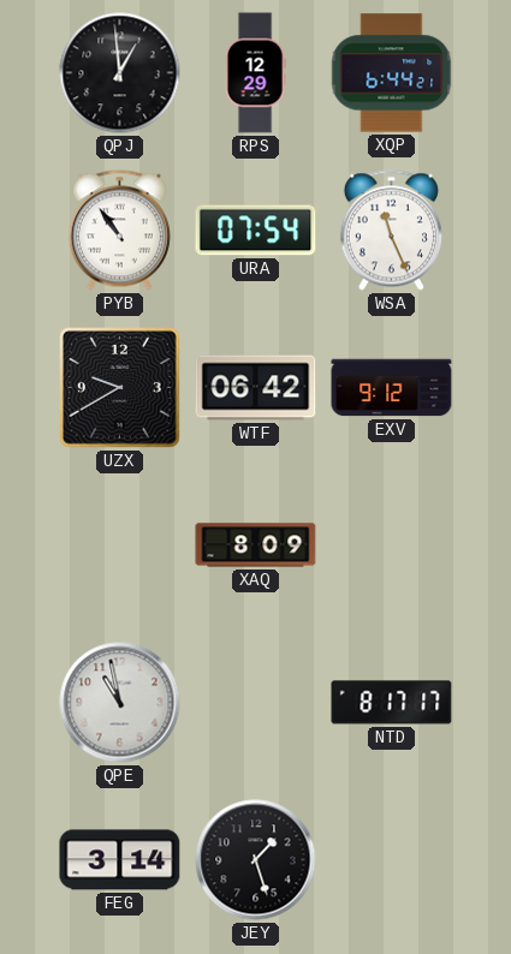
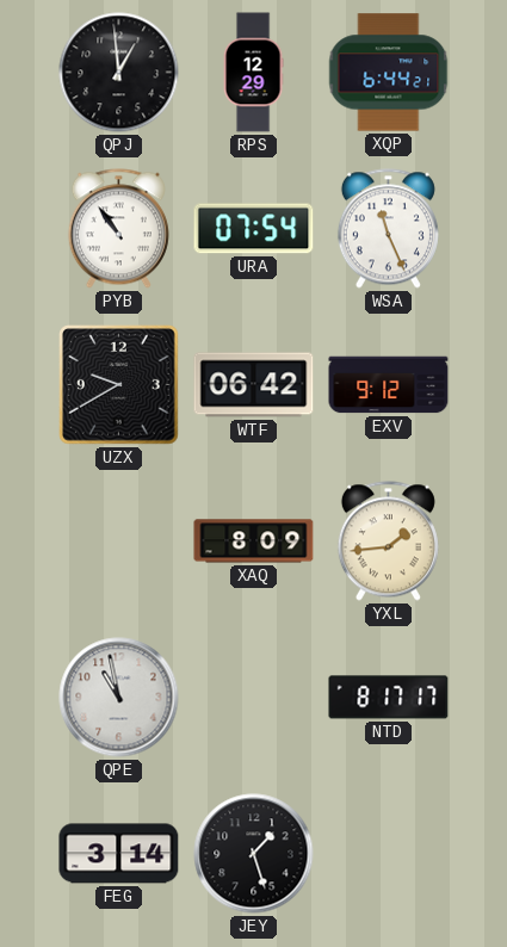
YXL: none -> 1:44
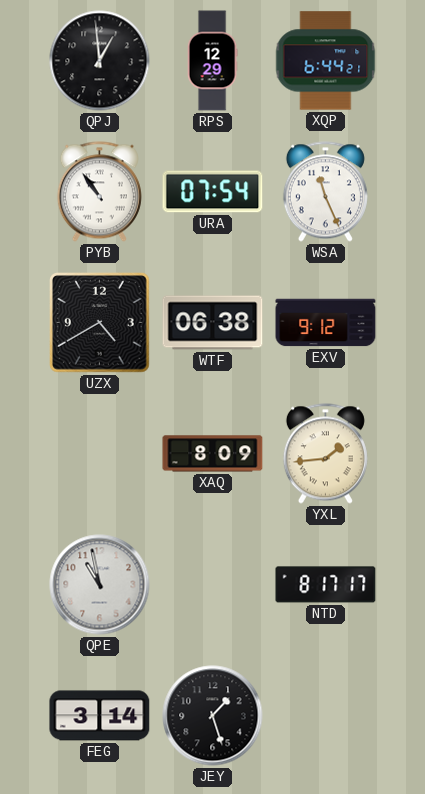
UZX: 9:40 -> 4:40
WTF: 06:42 -> 06:38
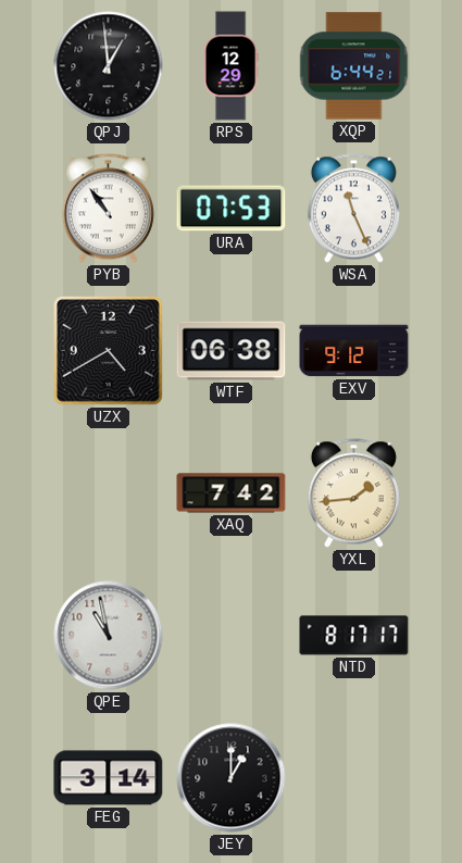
URA: 07:54 -> 07:53
XAQ: 8:09 -> 7:42
JEY: 1:27 -> 1:00
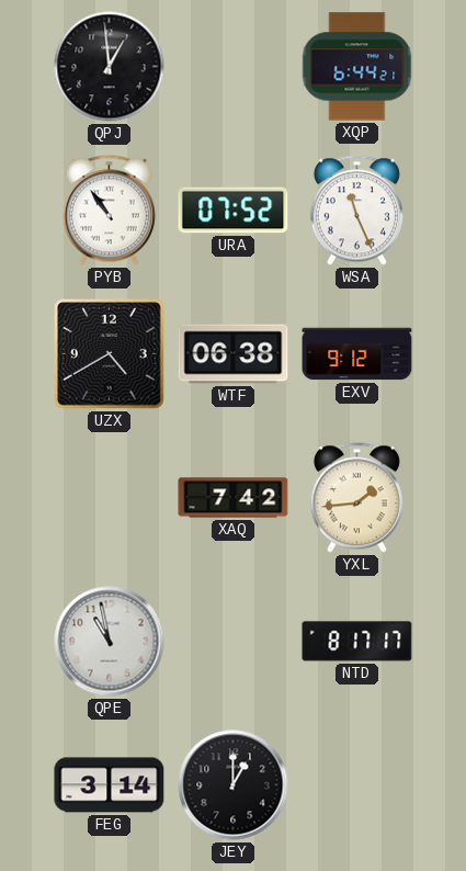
RPS: 12:29 -> none
URA: 07:53 -> 07:52
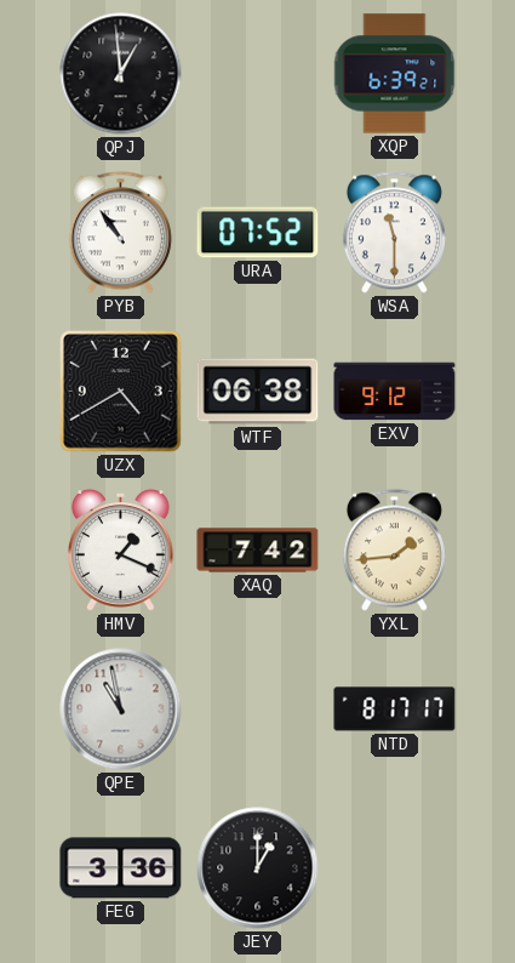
XQP: 6:44 -> 6:39
WSA: 11:26 -> 11:30
HMV: none -> 1:19
FEG: 3:14 -> 3:36
